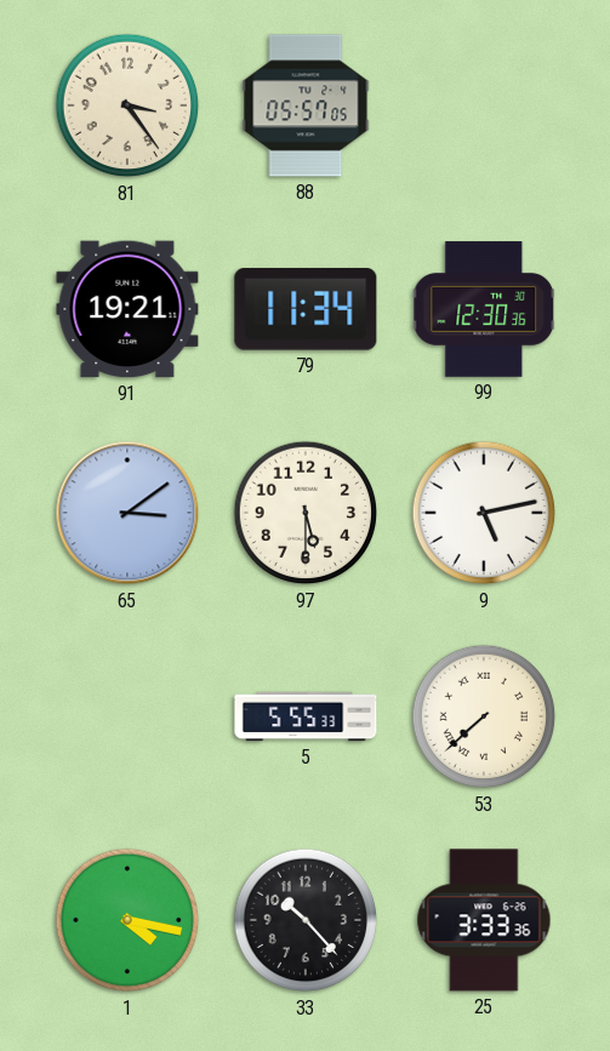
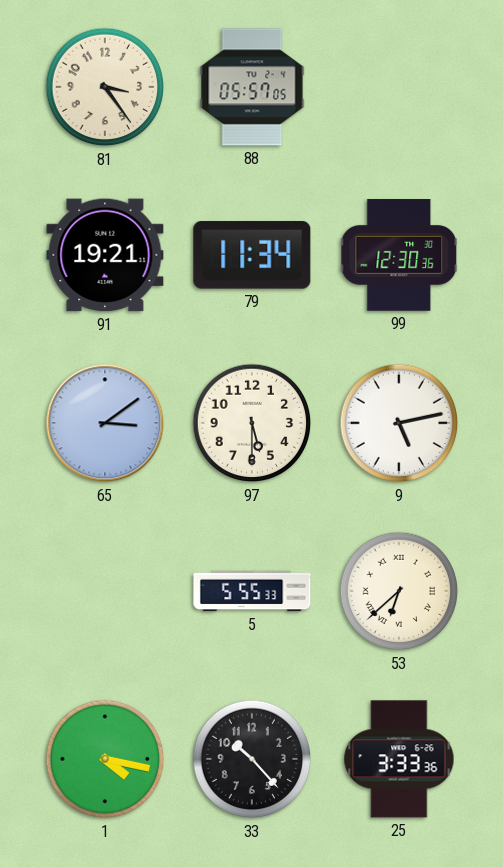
53: 7:38 -> 6:38
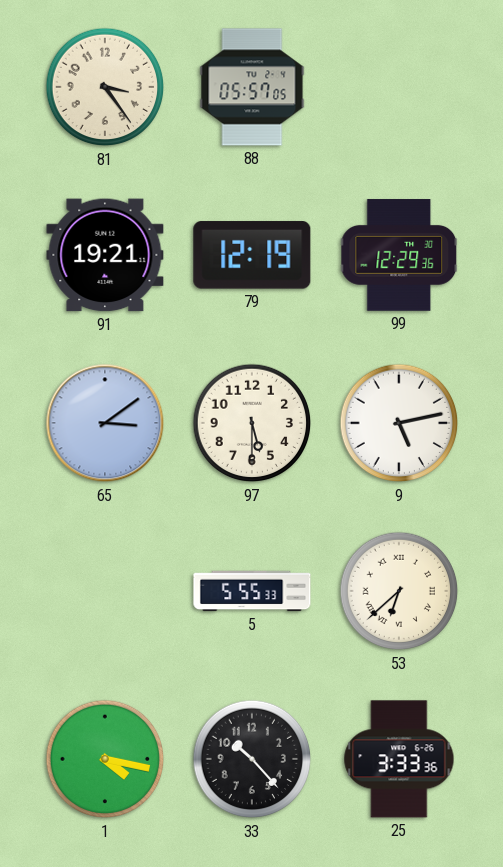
79: 11:34 -> 12:19
99: 12:30 -> 12:29
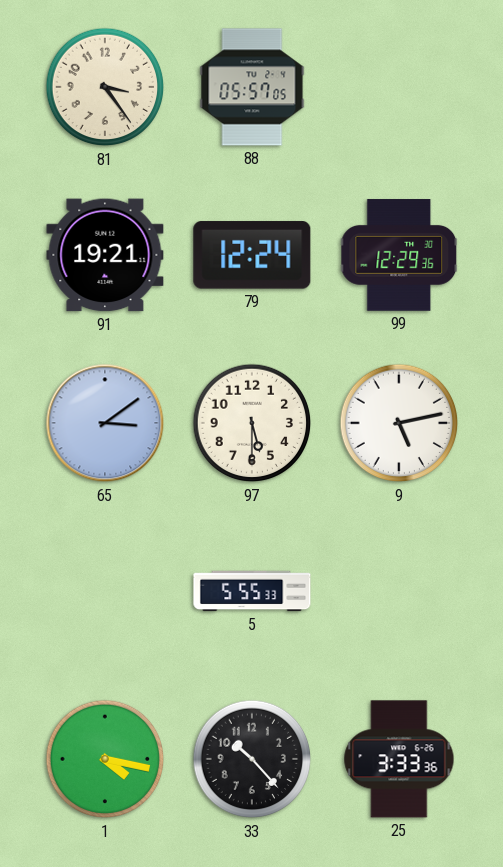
79: 12:19 -> 12:24
53: 6:38 -> none
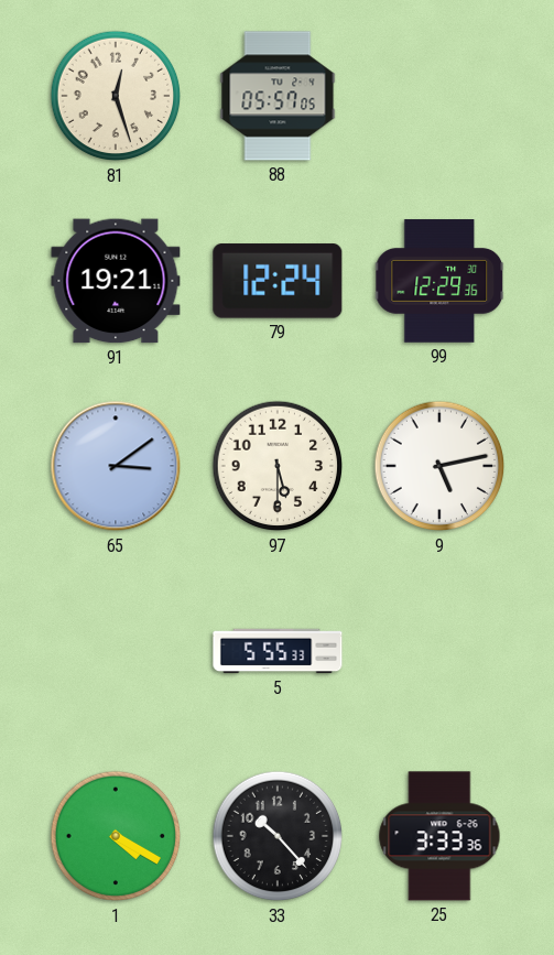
81: 3:24 -> 12:27
1: 4:17 -> 4:20
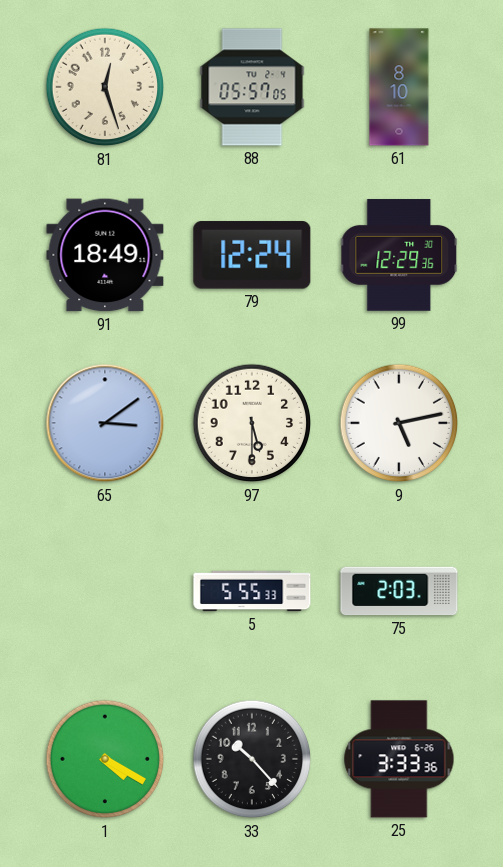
61: none -> 8:10
91: 19:21 -> 18:49
75: none -> 2:03
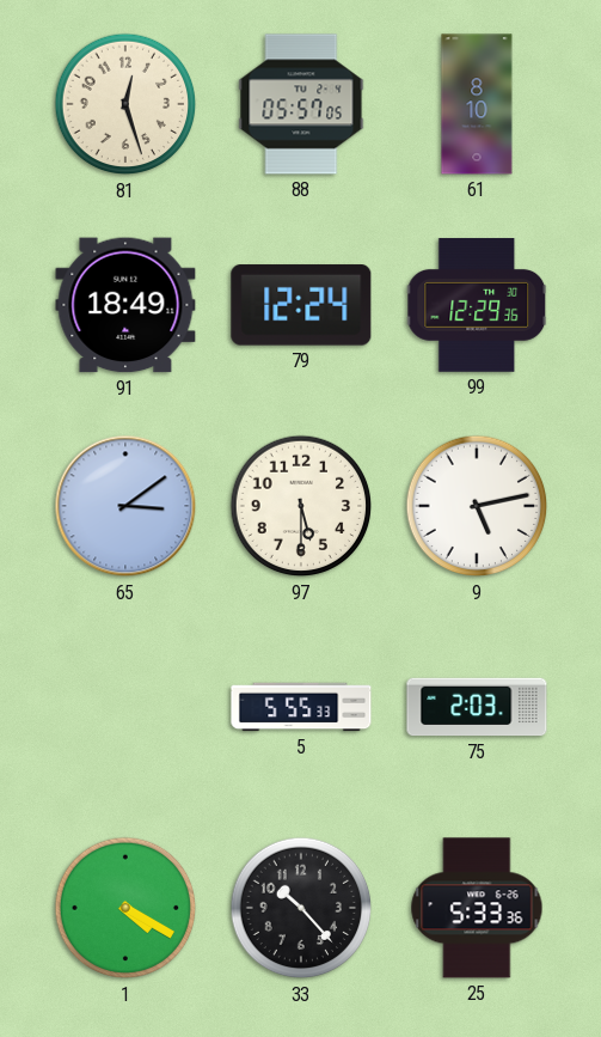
25: 3:33 -> 5:33
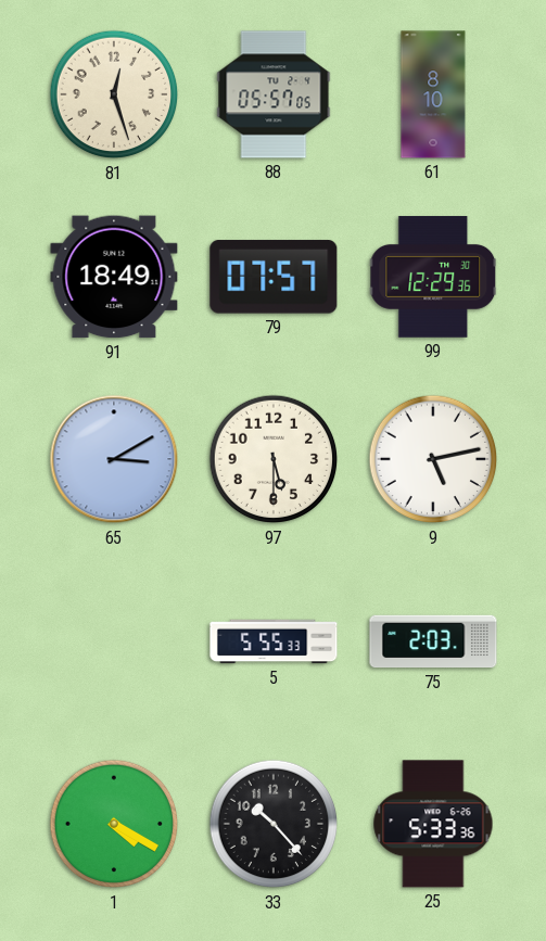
79: 12:24 -> 07:57
65: 3:09 -> 3:10
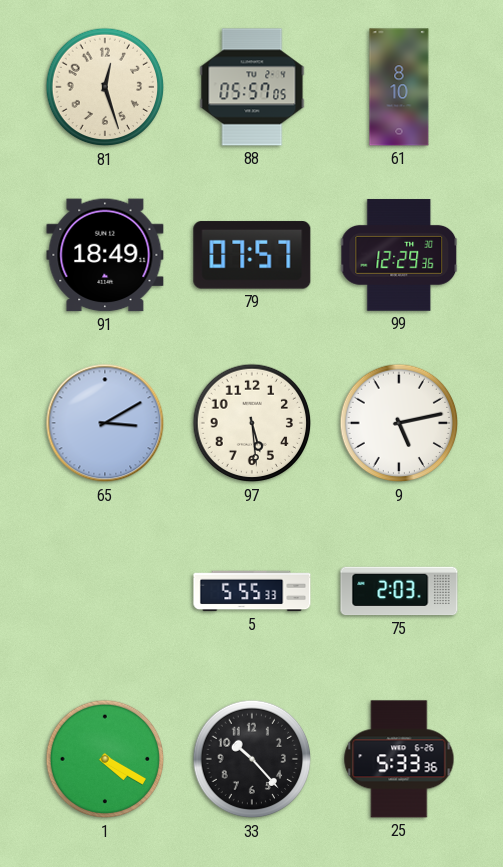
97: 5:30 -> 5:29
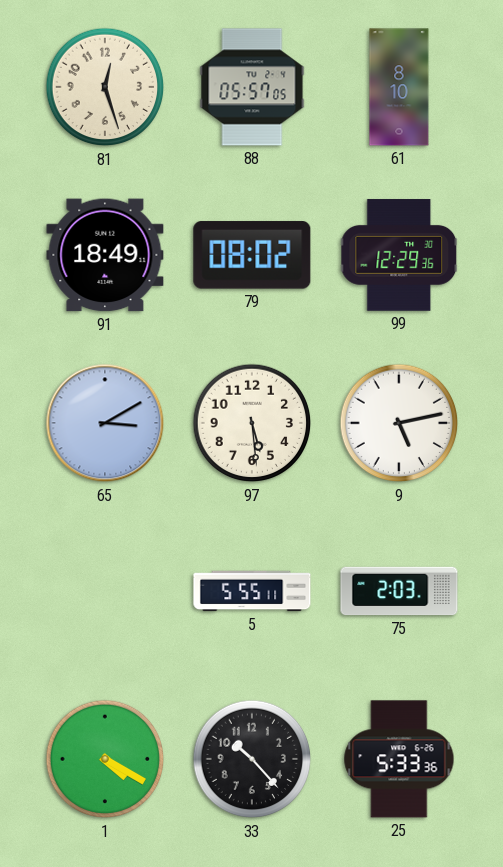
79: 07:57 -> 08:02
5: 5:55:33 -> 5:55:11
